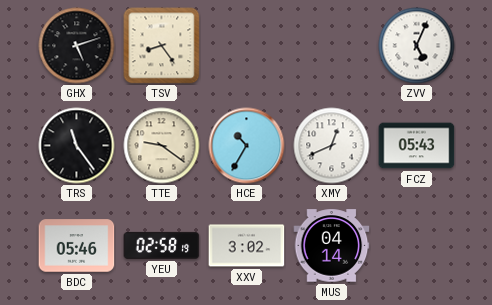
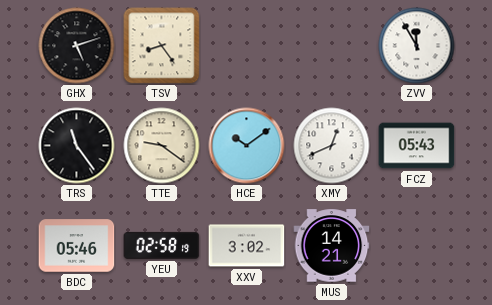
ZVV: 5:04 -> 11:55
HCE: 10:35 -> 10:09
MUS: 04:14 -> 14:21
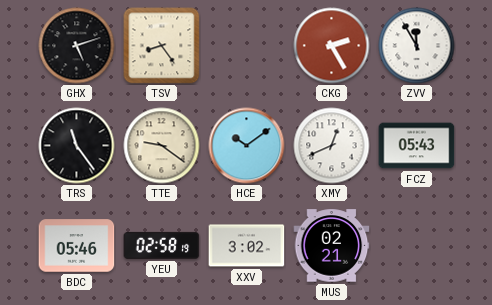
CKG: none -> 2:25
MUS: 14:21 -> 02:21
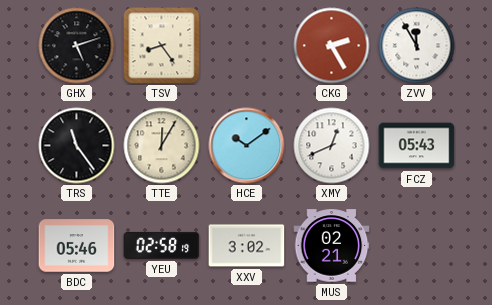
TTE: 9:21 -> 12:05
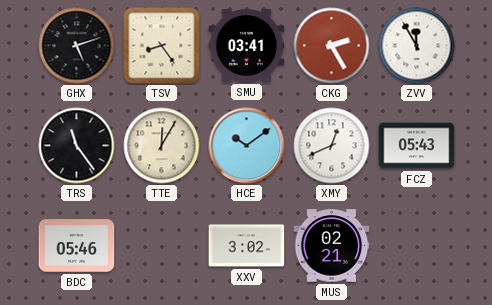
SMU: none -> 03:41
YEU: 02:58 -> none
